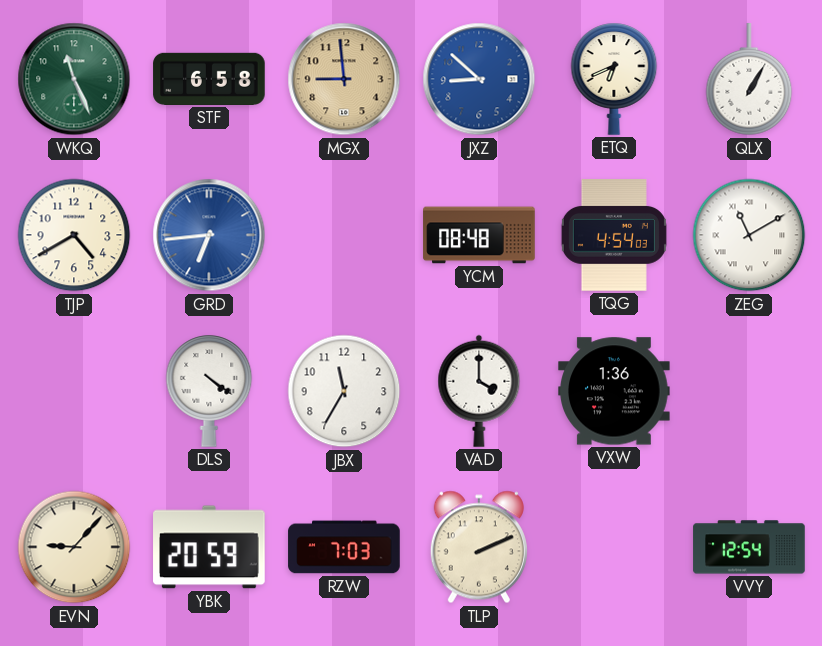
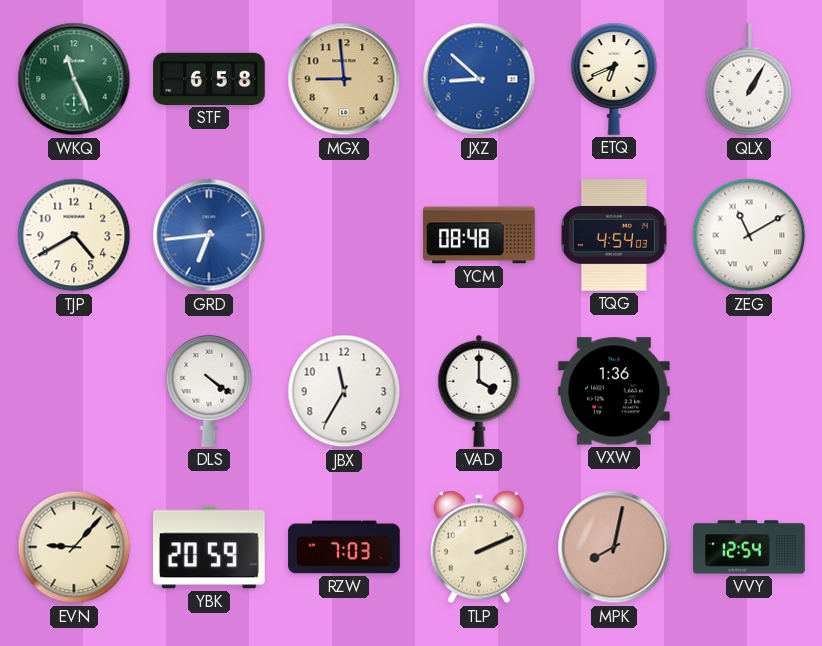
MPK: none -> 8:02
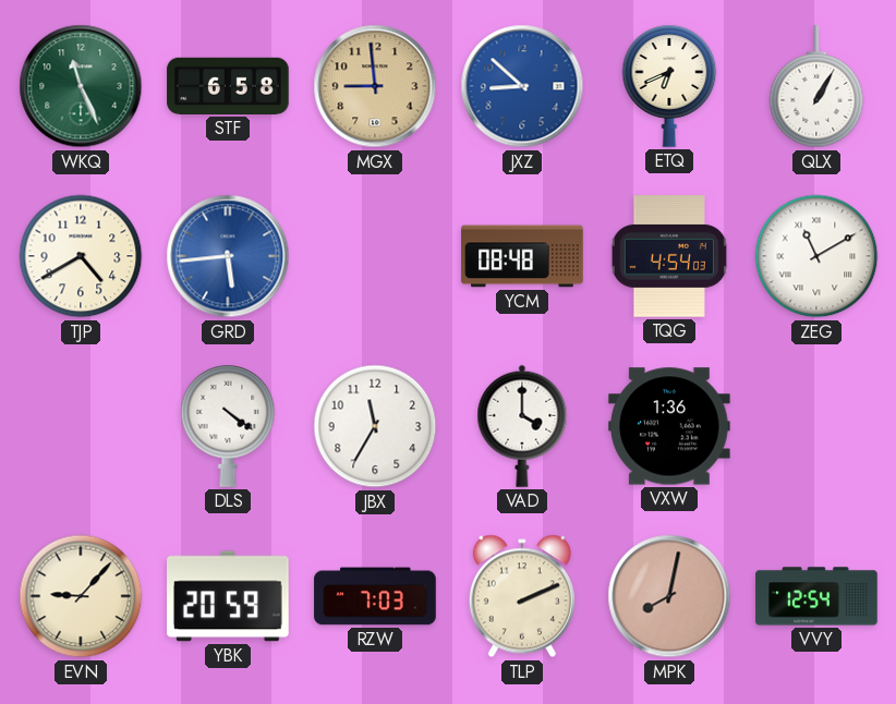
GRD: 6:44 -> 5:44
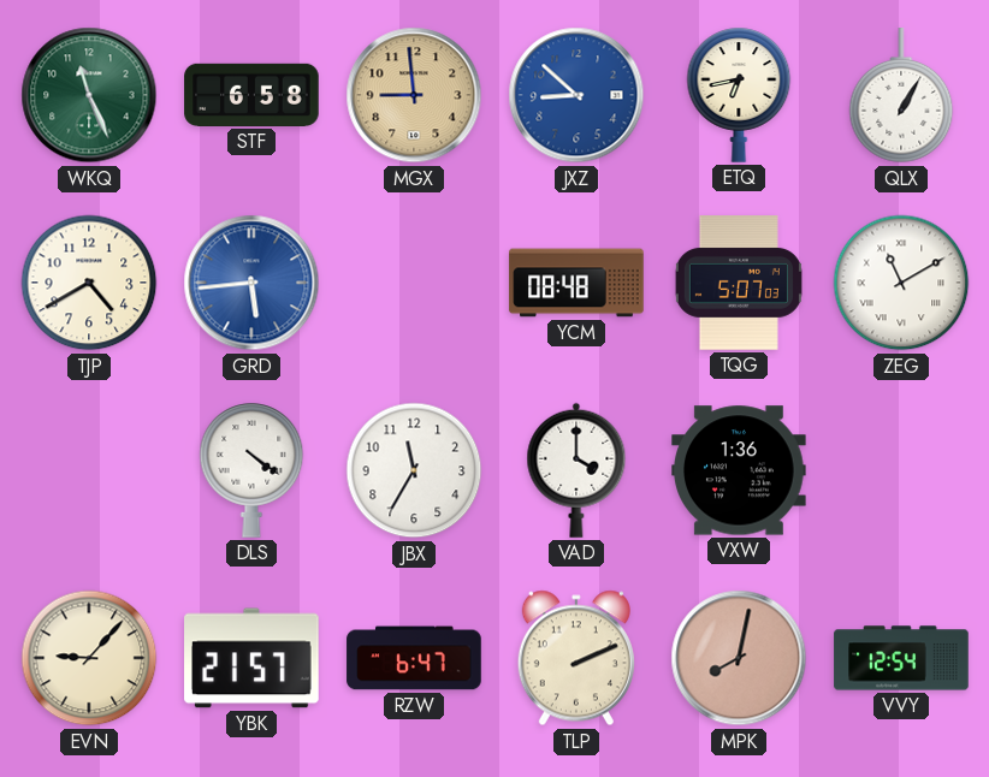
ETQ: 6:41 -> 6:43
TQG: 4:54 -> 5:07
YBK: 20:59 -> 21:57
RZW: 7:03 -> 6:47
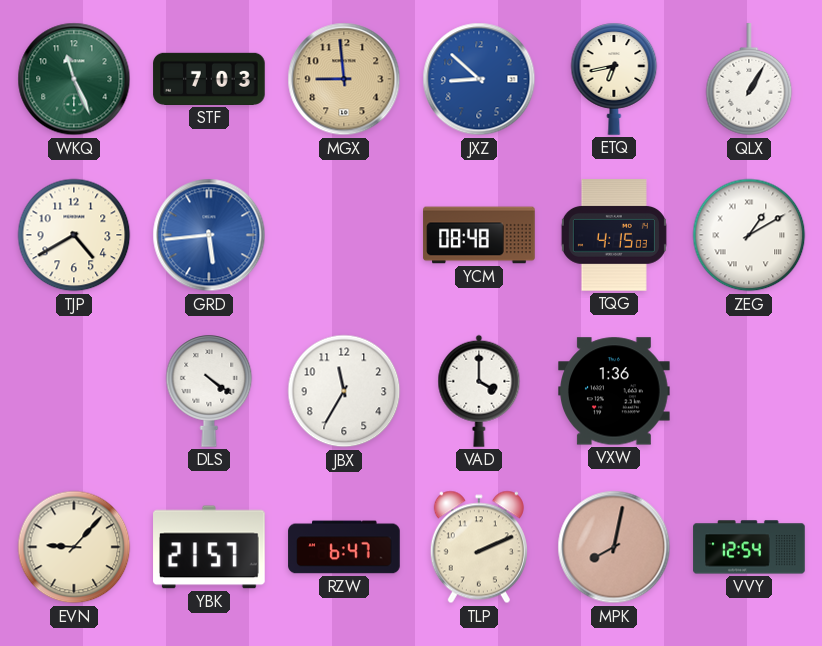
STF: 6:58 -> 7:03
TQG: 5:07 -> 4:15
ZEG: 11:10 -> 1:10
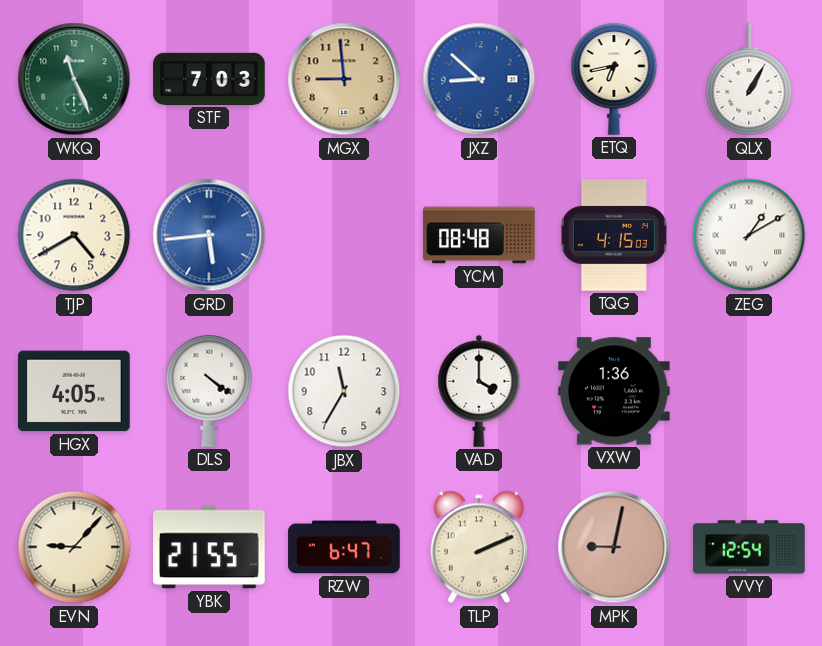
HGX: none -> 4:05
YBK: 21:57 -> 21:55
MPK: 8:02 -> 9:02
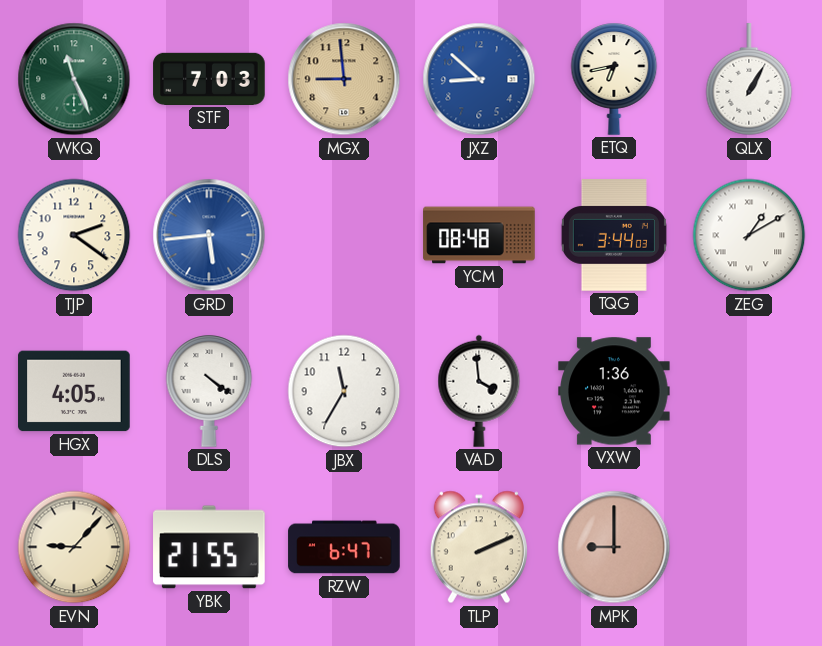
TJP: 4:40 -> 2:21
TQG: 4:15 -> 3:44
VAD: 4:00 -> 3:59
MPK: 9:02 -> 9:00
VVY: 12:54 -> none
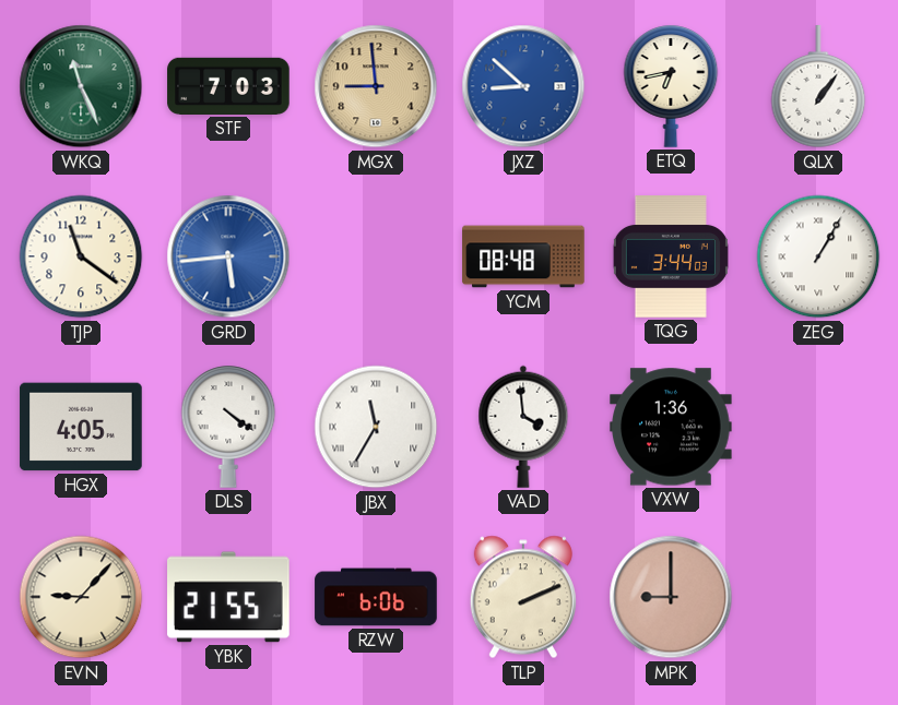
QLX: 1:05 -> 1:06
TJP: 2:21 -> 11:21
ZEG: 1:10 -> 1:05
JBX numerals: Arabic -> Roman
RZW: 6:47 -> 6:06
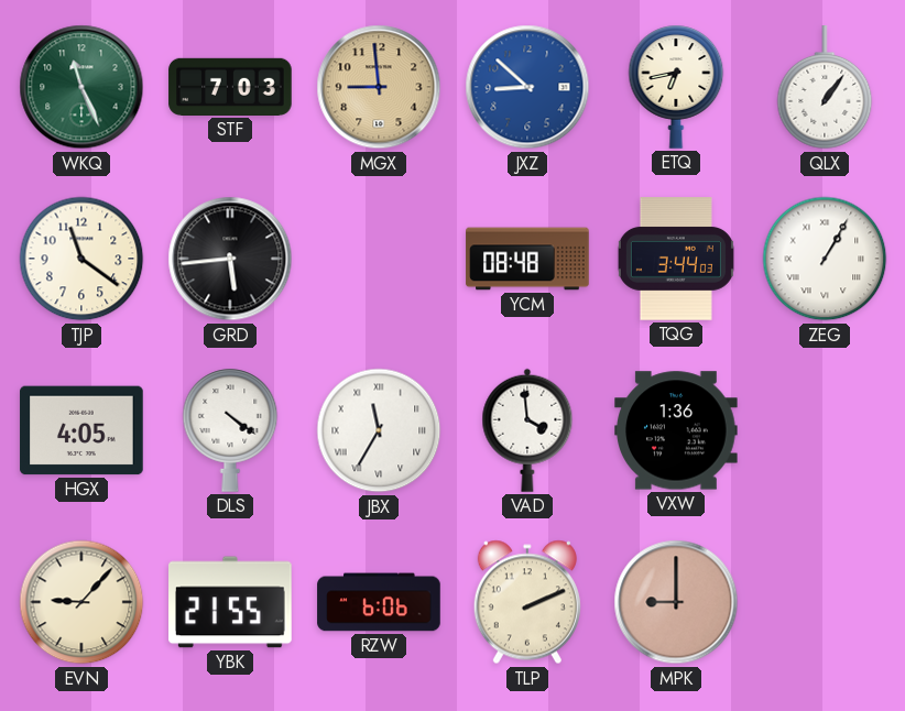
GRD dial: blue -> black
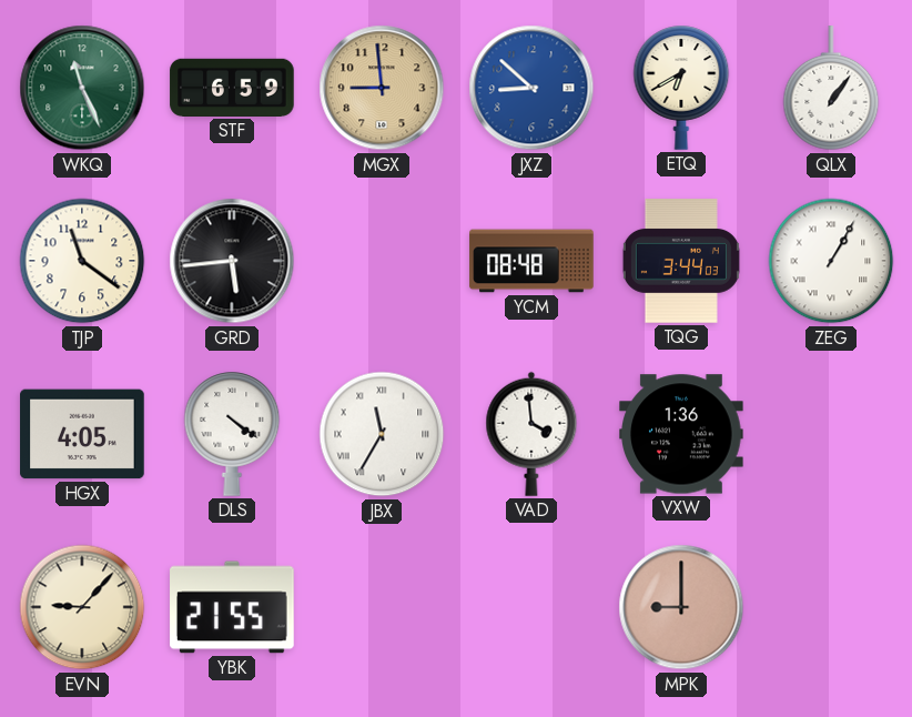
STF: 7:03 -> 6:59
ETQ: 6:43 -> 6:40
RZW: 6:06 -> none
TLP: 2:11 -> none
